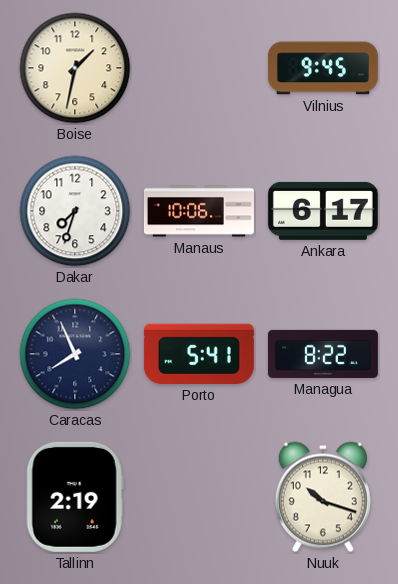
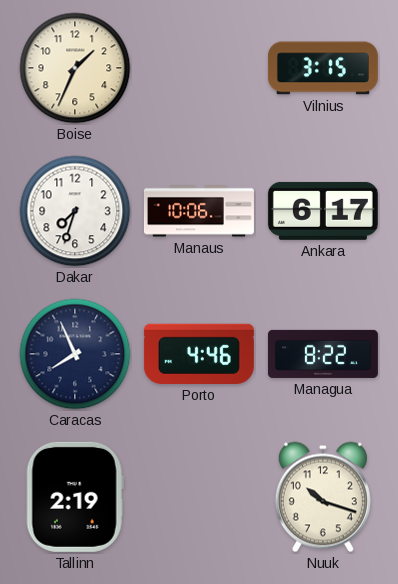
Boise: 1:32 -> 1:34
Vilnius: 9:45 -> 3:15
Porto: 5:41 -> 4:46
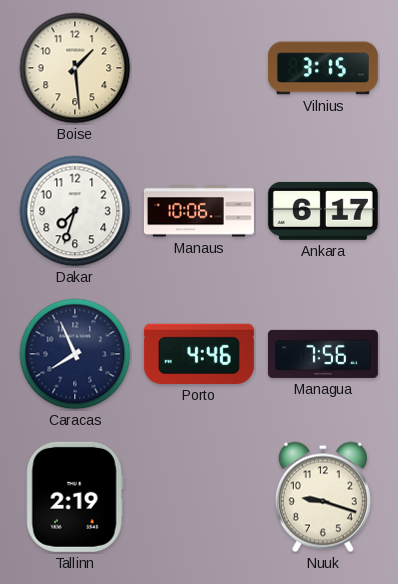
Boise: 1:34 -> 1:29
Managua: 8:22 -> 7:56
Nuuk: 10:18 -> 9:18
